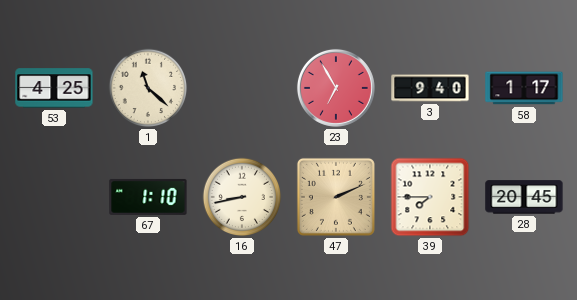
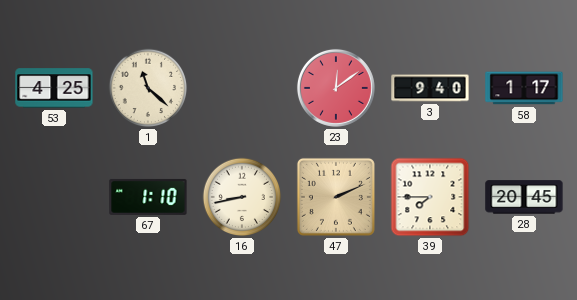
23: 6:55 -> 12:09
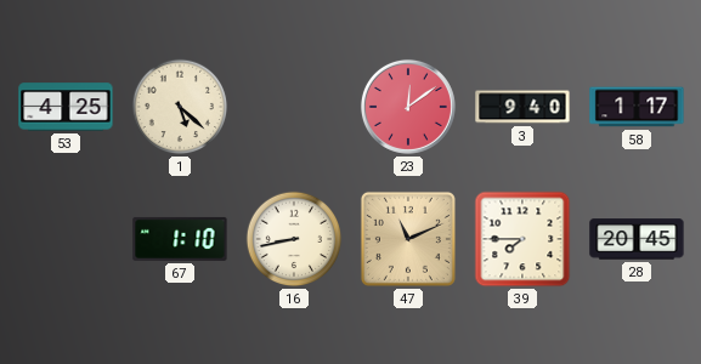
1: 11:22 -> 5:22
47: 2:11 -> 11:11
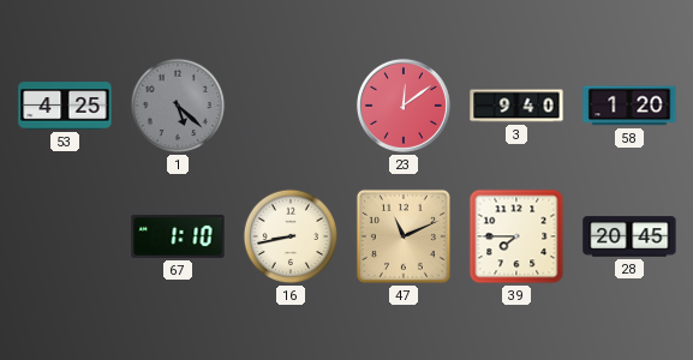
1 dial: cream -> grey
58: 1:17 -> 1:20
